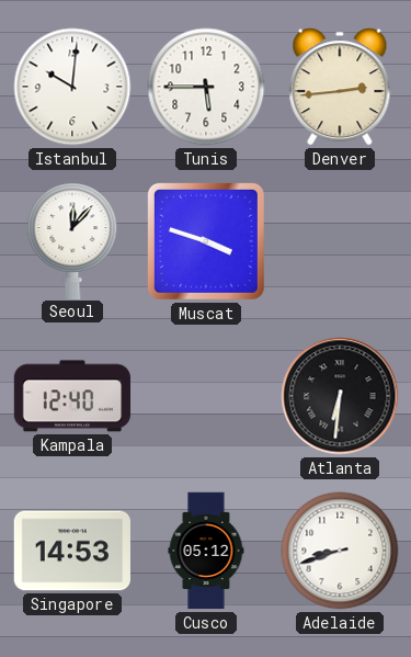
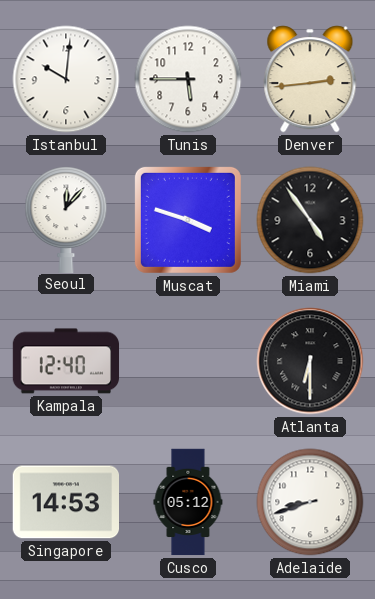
Miami: none -> 4:54
Atlanta: 6:31 -> 6:30
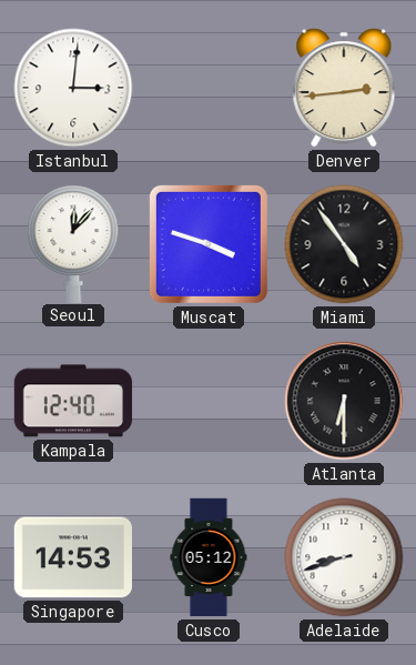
Istanbul: 10:01 -> 3:01
Tunis: 5:45 -> none
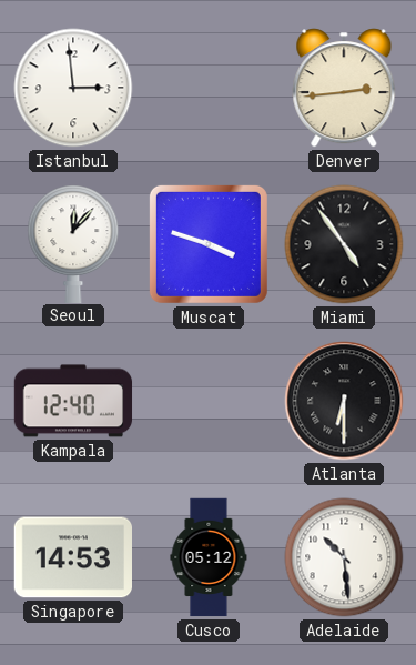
Istanbul: 3:01 -> 2:59
Adelaide: 8:42 -> 10:29
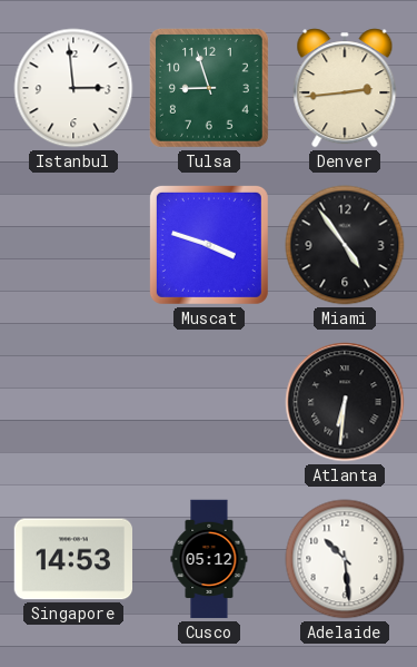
Tulsa: none -> 8:57
Seoul: 12:07 -> none
Kampala: 12:40 -> none
Atlanta: 6:30 -> 6:31
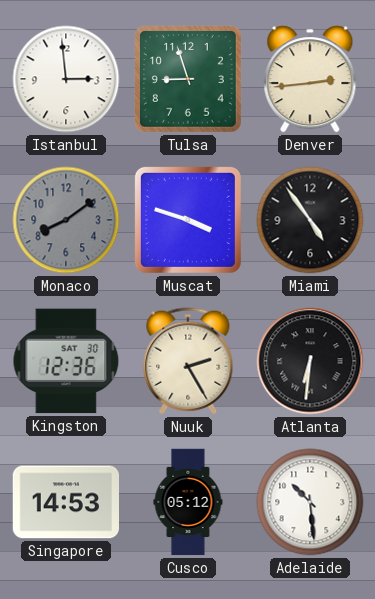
Monaco: none -> 8:09
Kingston: none -> 12:36
Nuuk: none -> 2:25
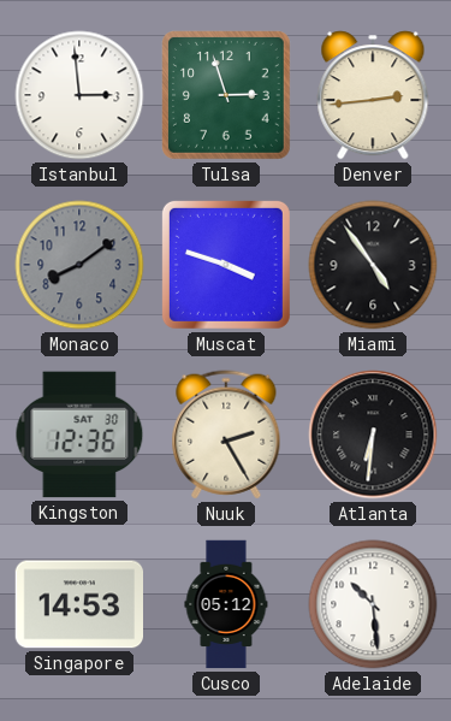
Tulsa: 8:57 -> 2:57
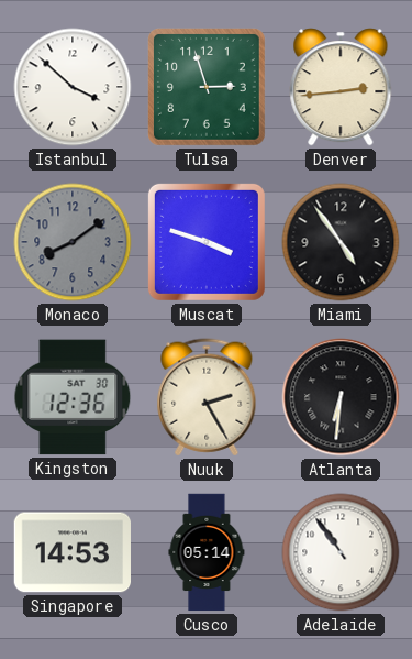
Istanbul: 2:59 -> 3:52
Cusco: 05:12 -> 05:14
Adelaide: 10:29 -> 10:54
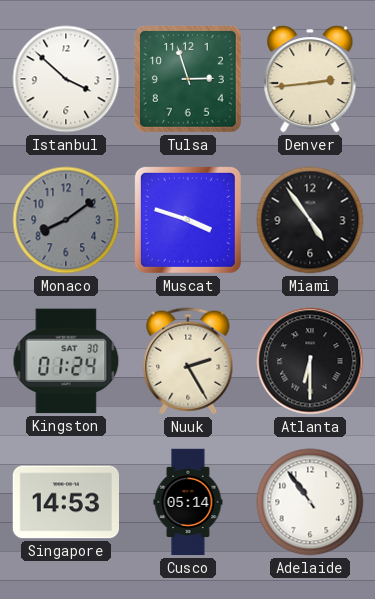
Kingston: 12:36 -> 01:24
Atlanta: 6:31 -> 6:30
